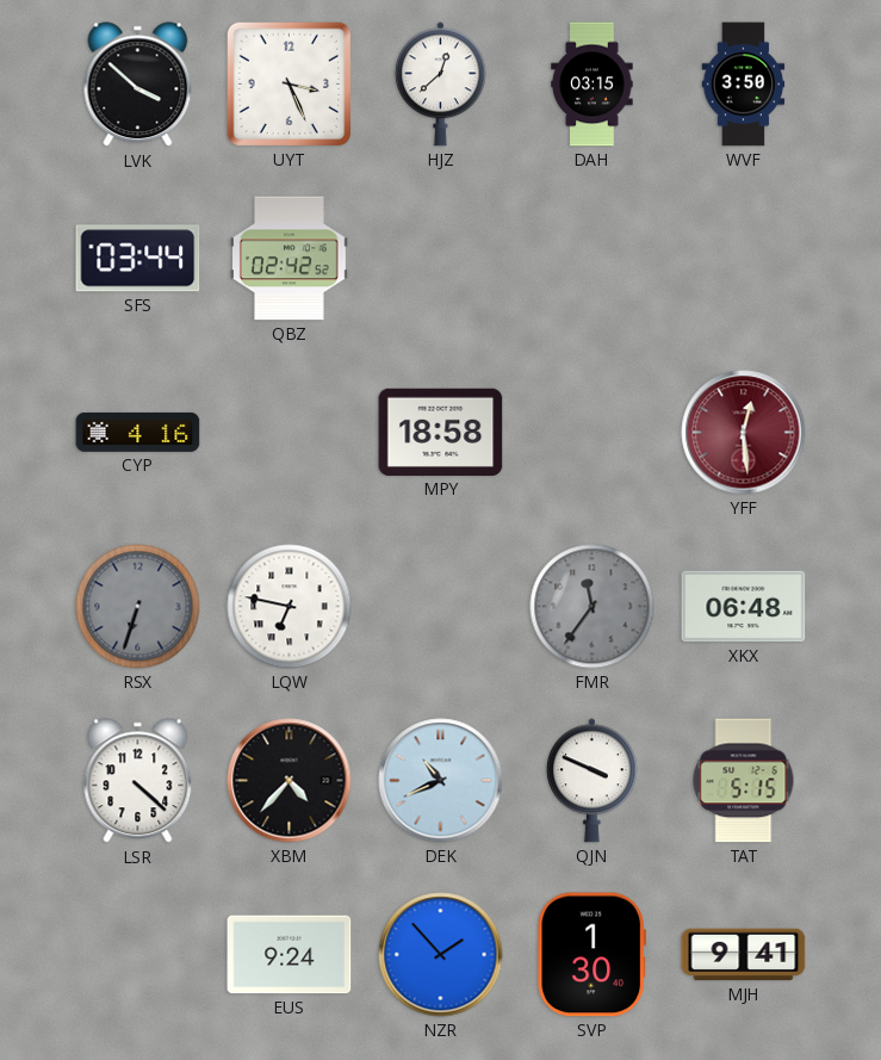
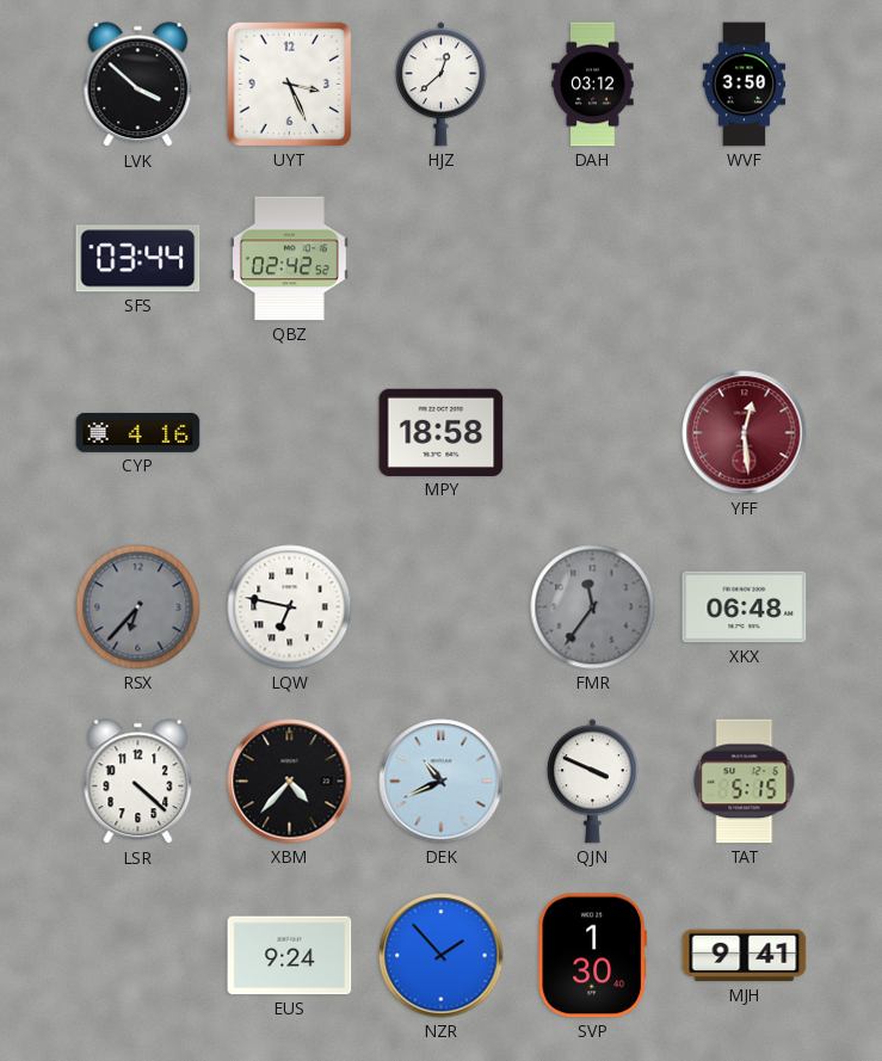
DAH: 03:15 -> 03:12
RSX: 6:33 -> 6:37
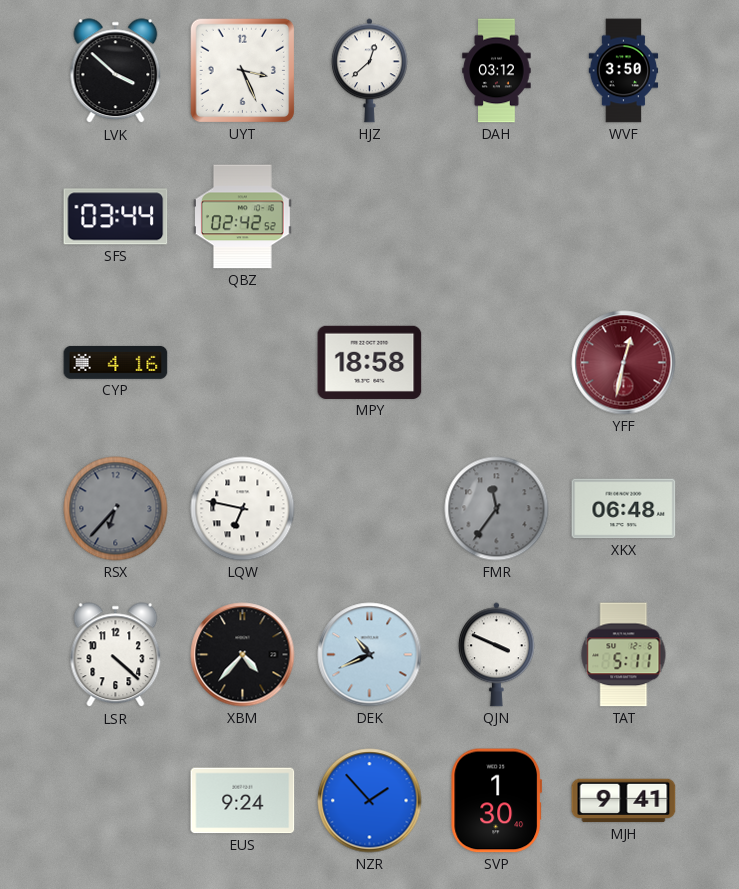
YFF: 12:29 -> 12:32
TAT: 5:15 -> 5:11
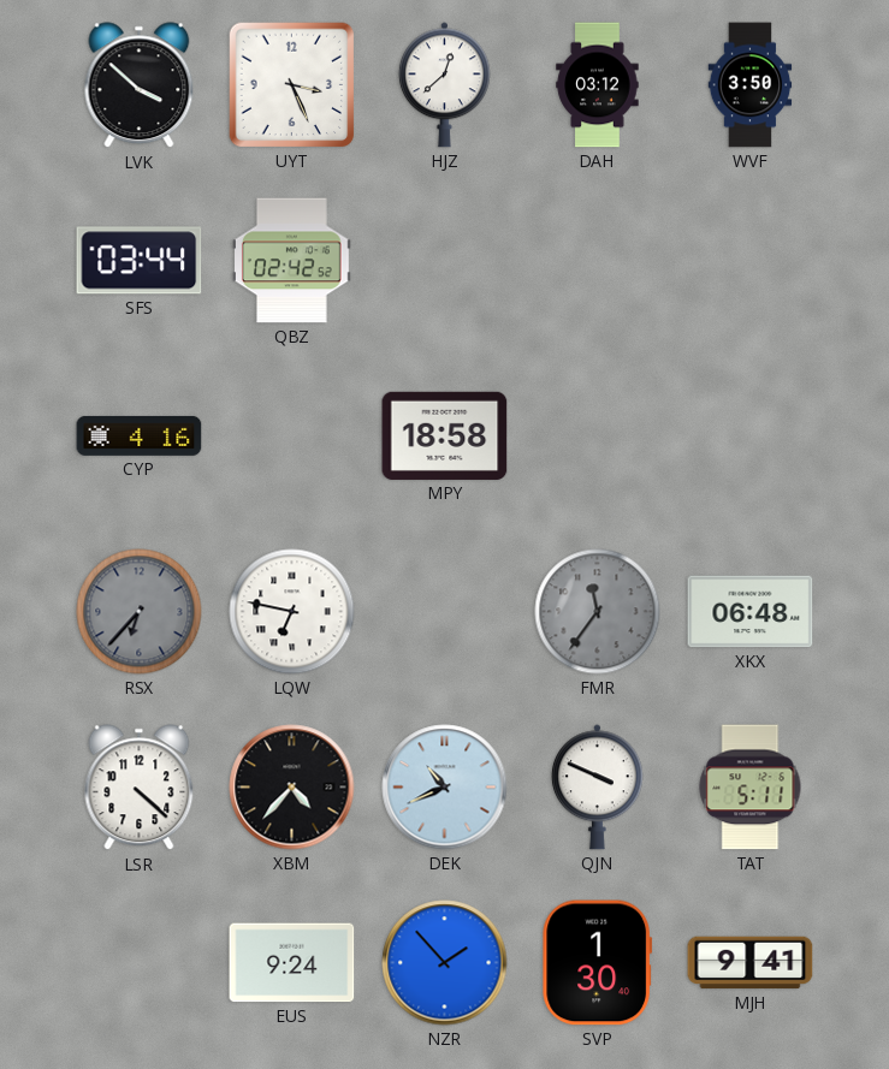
YFF: 12:32 -> none
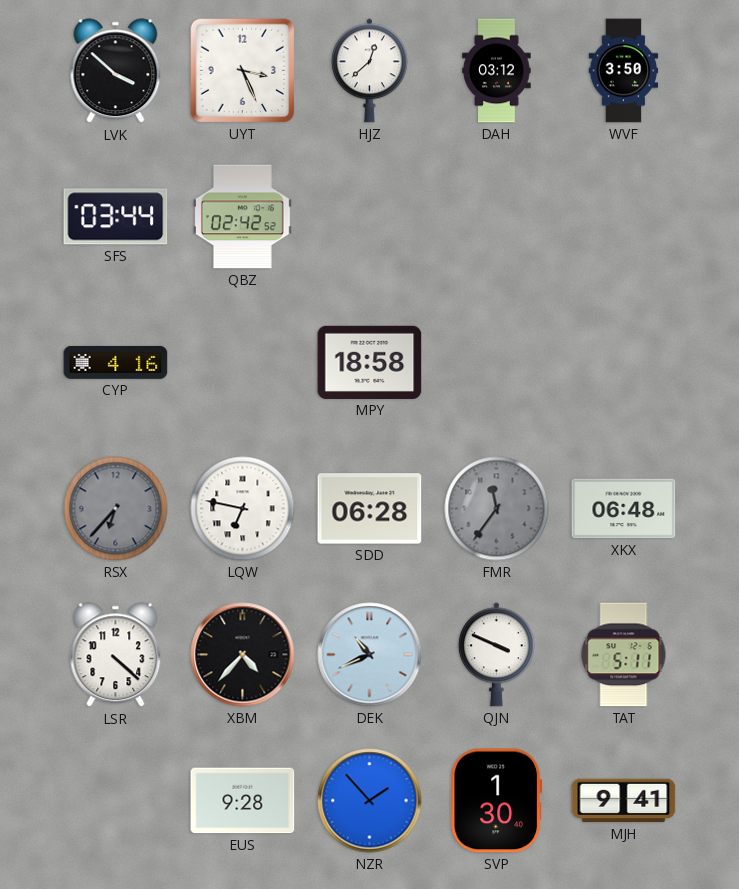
SDD: none -> 06:28
EUS: 9:24 -> 9:28
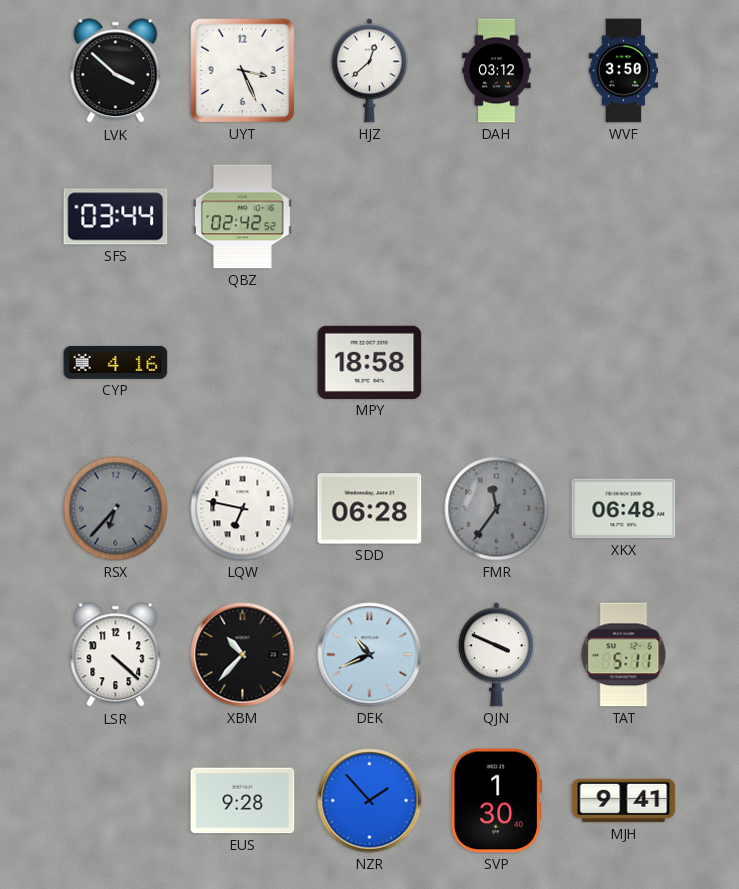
XBM: 4:37 -> 10:37
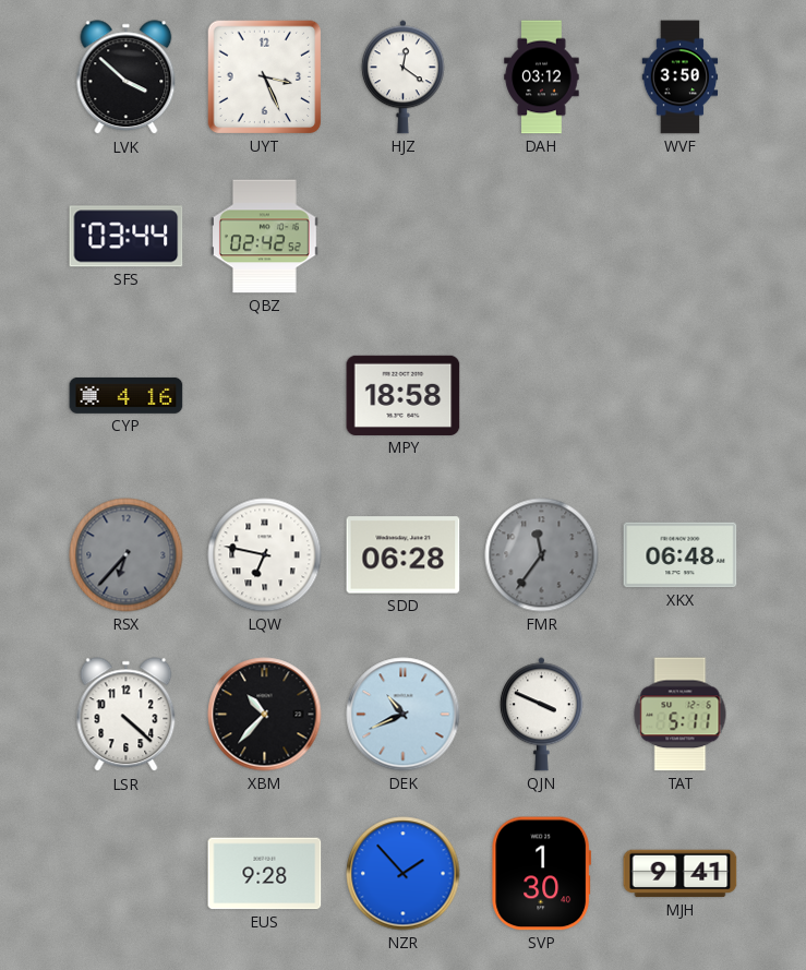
HJZ: 12:38 -> 12:21
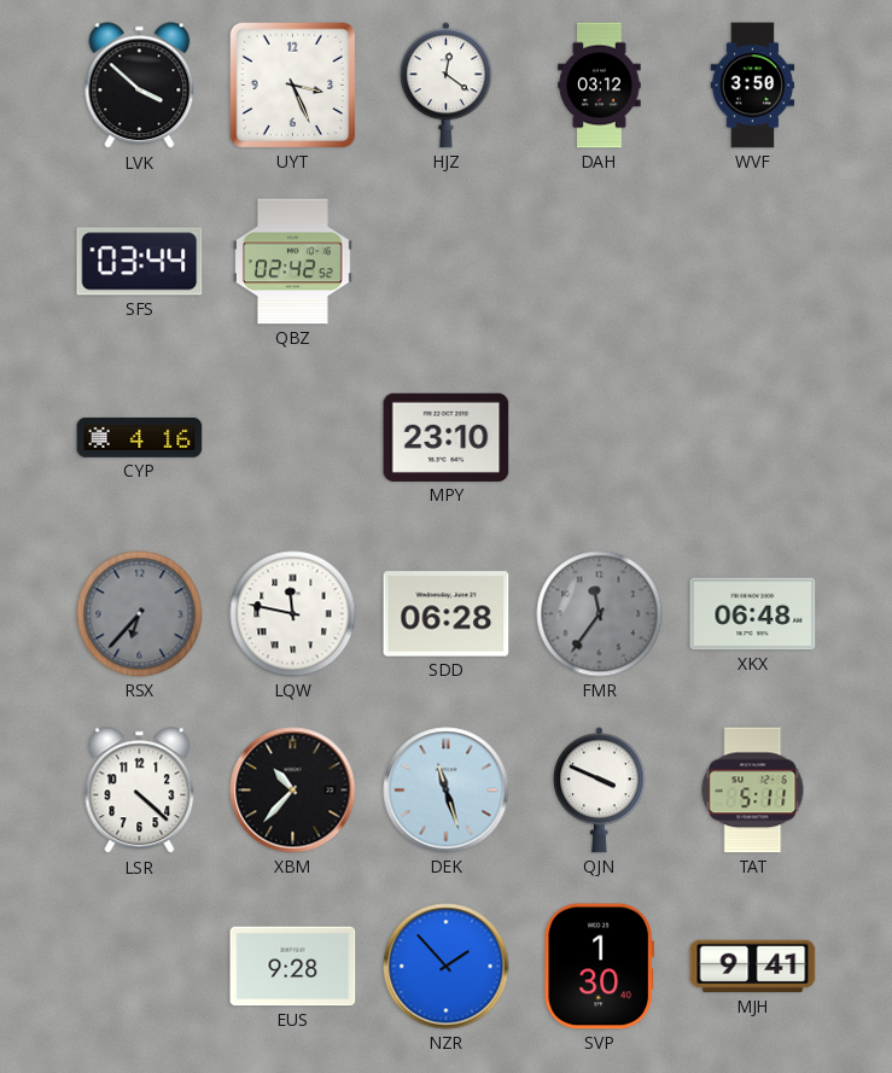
MPY: 18:58 -> 23:10
LQW: 6:47 -> 11:47
DEK: 10:41 -> 11:27
